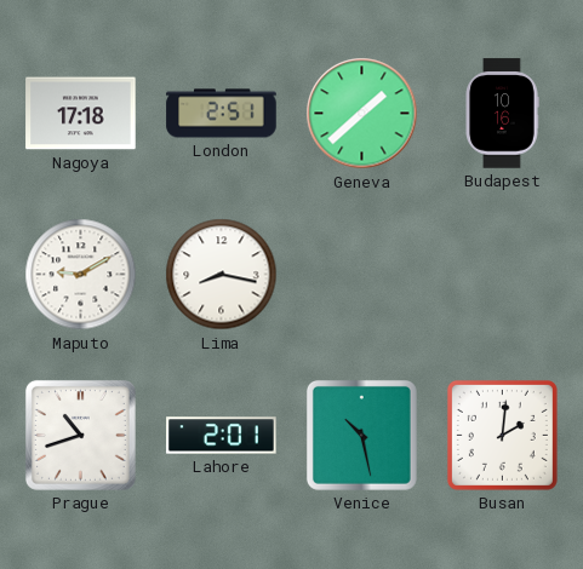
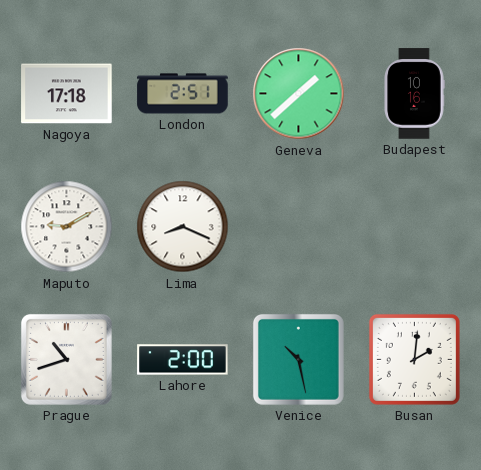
Lima: 8:17 -> 8:19
Lahore: 2:01 -> 2:00
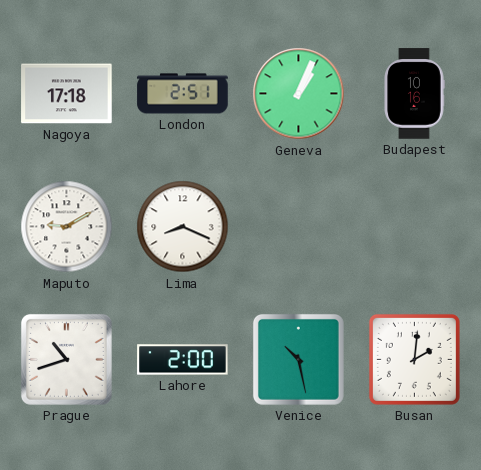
Geneva: 1:38 -> 1:04
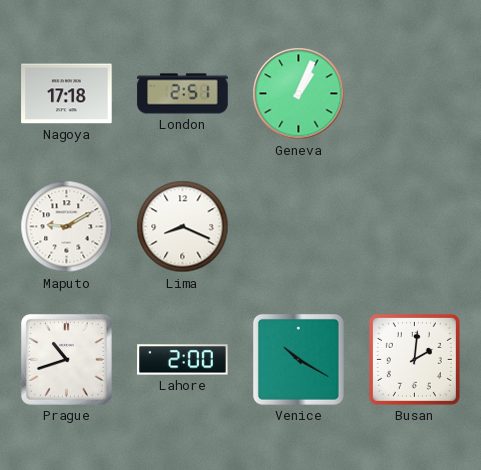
Budapest: 10:16 -> none
Venice: 10:28 -> 10:20
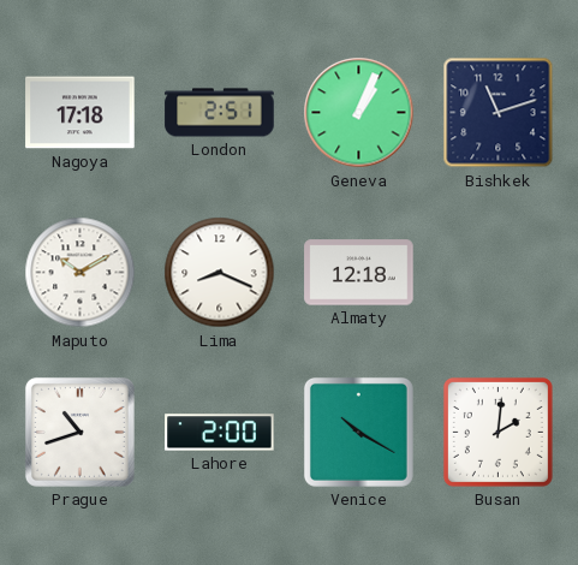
Bishkek: none -> 11:12
Maputo: 9:10 -> 10:10
Almaty: none -> 12:18
